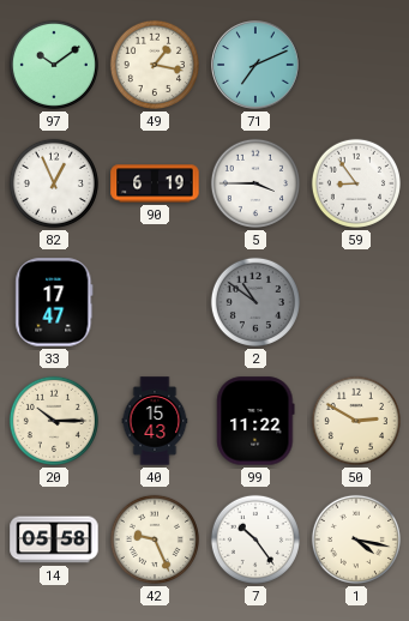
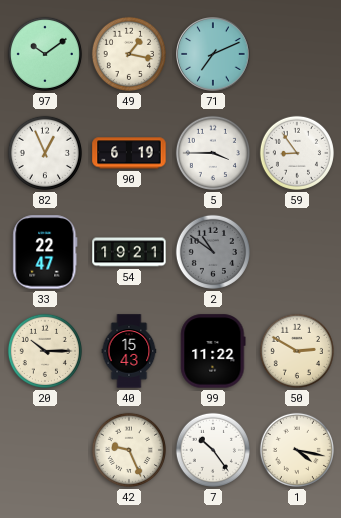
33: 17:47 -> 22:47
54: none -> 19:21
14: 05:58 -> none
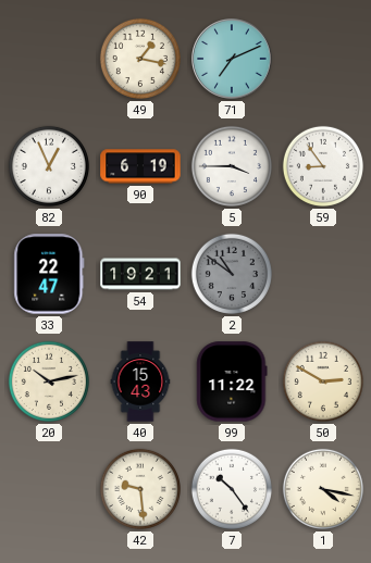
97: 10:09 -> none
20: 10:15 -> 10:13
42: 9:26 -> 9:29
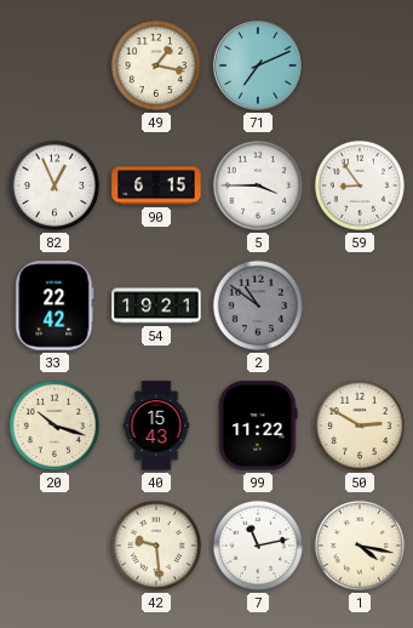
90: 6:19 -> 6:15
33: 22:47 -> 22:42
20: 10:13 -> 10:18
7: 10:24 -> 11:13
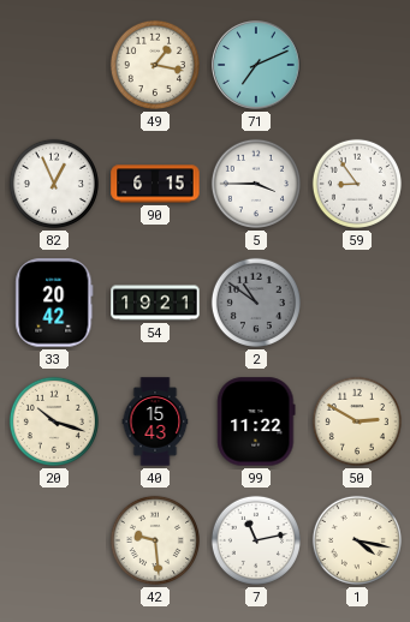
33: 22:42 -> 20:42
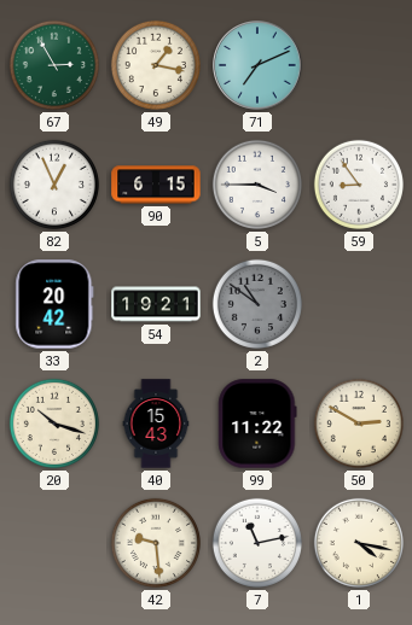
67: none -> 2:55
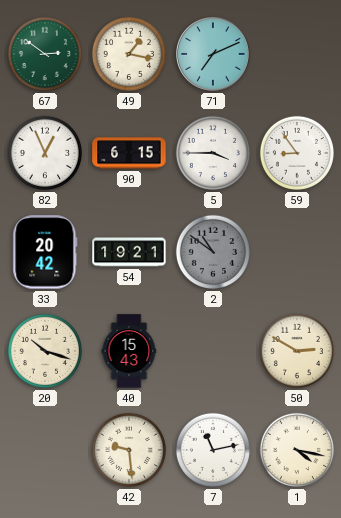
67: 2:55 -> 2:51
99: 11:22 -> none
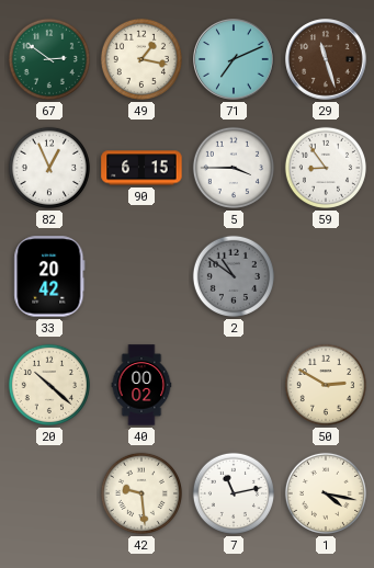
29: none -> 11:27
54: 19:21 -> none
20: 10:18 -> 10:22
40: 15:43 -> 00:02
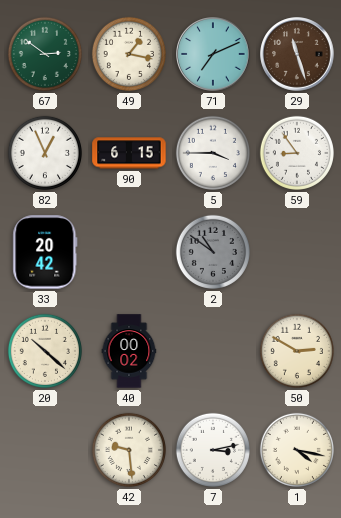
7: 11:13 -> 3:13
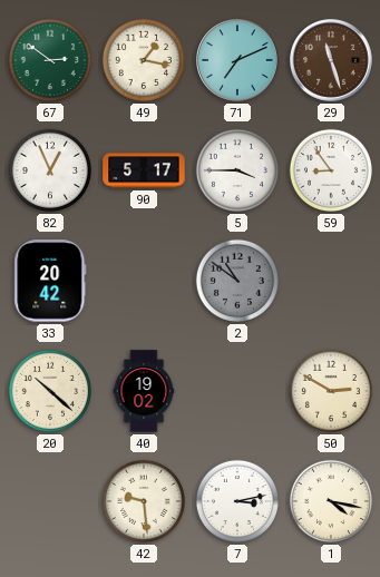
90: 6:15 -> 5:17
40: 00:02 -> 19:02
